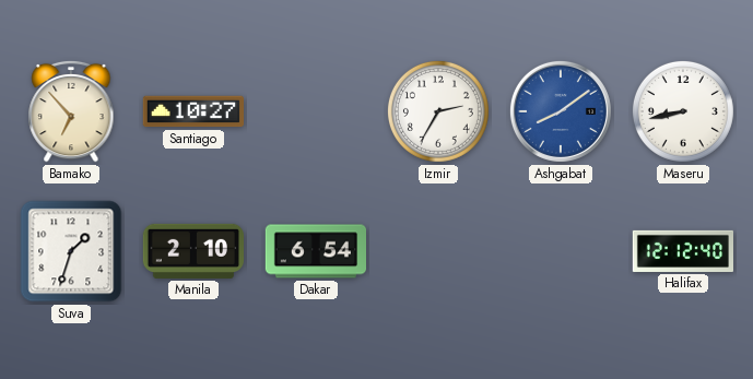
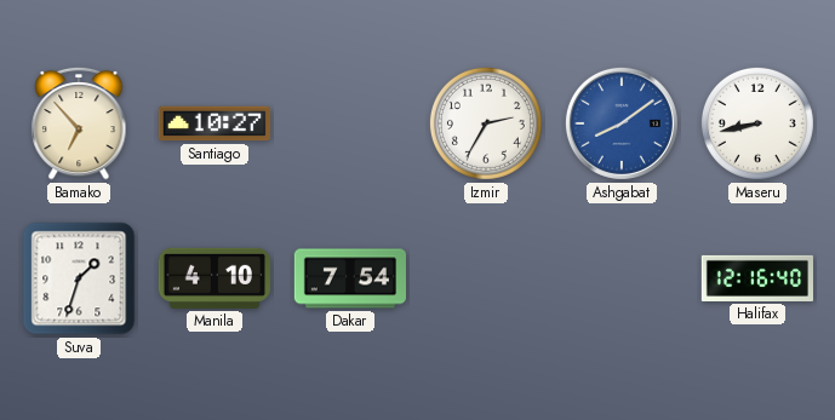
Manila: 2:10 -> 4:10
Dakar: 6:54 -> 7:54
Halifax: 12:12 -> 12:16
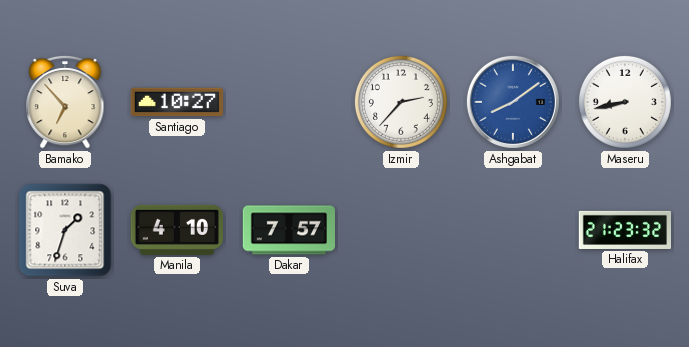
Izmir: 2:35 -> 2:37
Dakar: 7:54 -> 7:57
Halifax: 12:16 -> 21:23
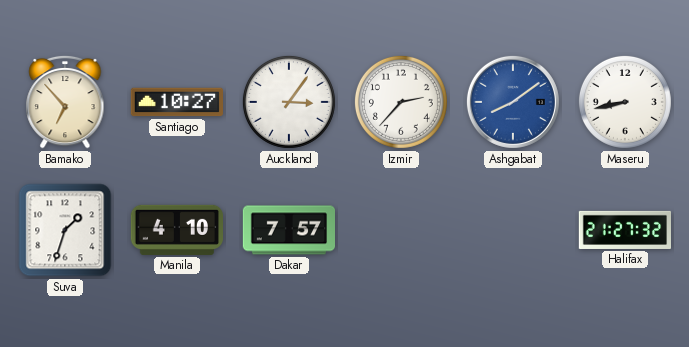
Auckland: none -> 3:06
Halifax: 21:23 -> 21:27
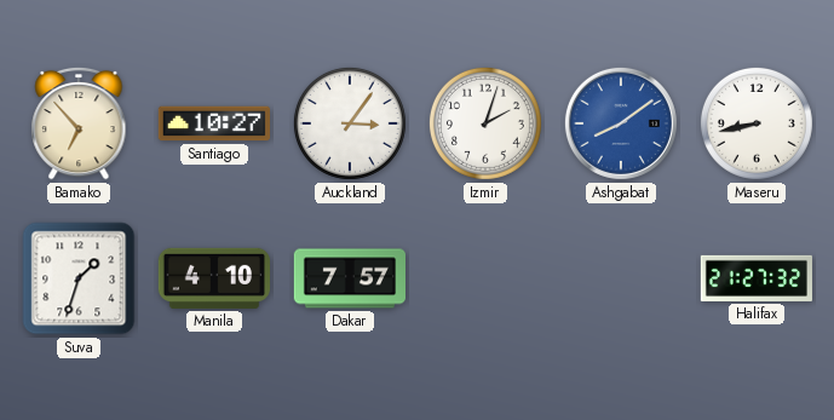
Izmir: 2:37 -> 2:03
